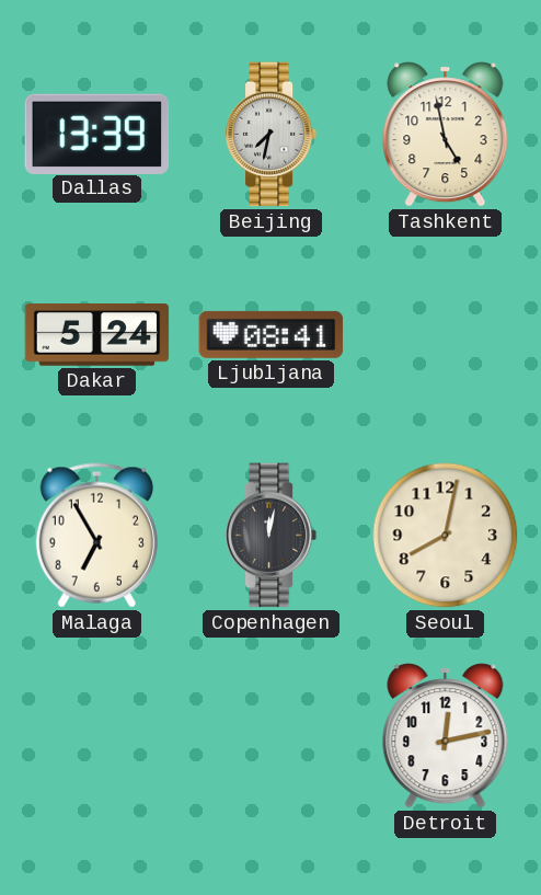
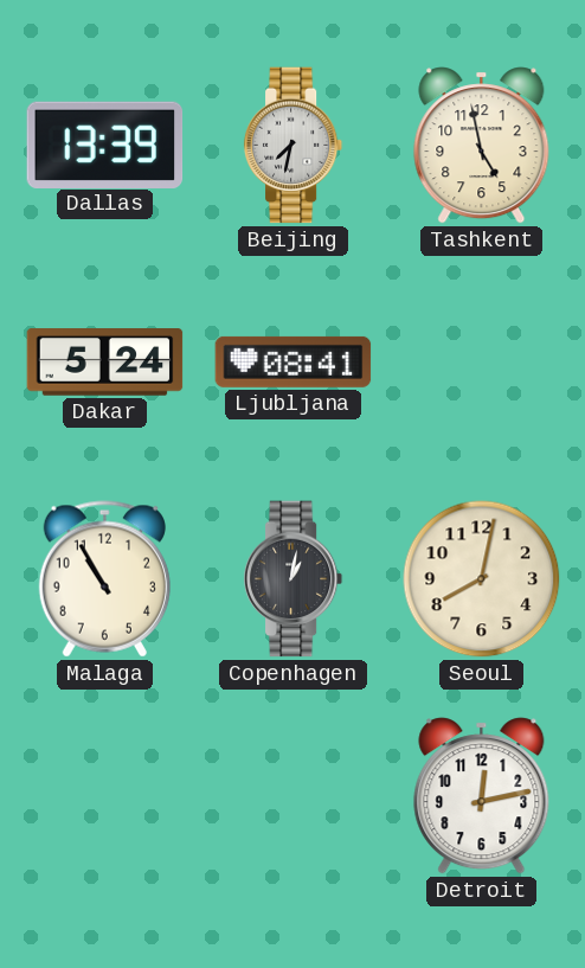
Malaga: 6:55 -> 10:55
Copenhagen: 12:02 -> 1:02
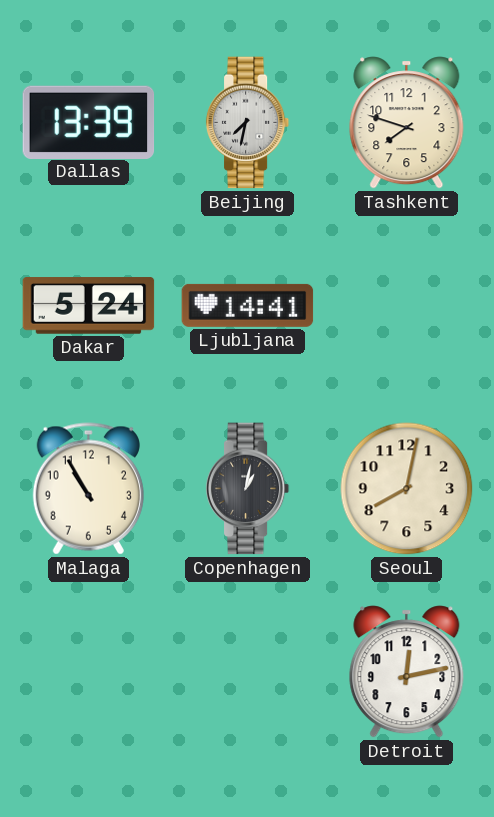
Tashkent: 4:58 -> 7:48
Ljubljana: 08:41 -> 14:41
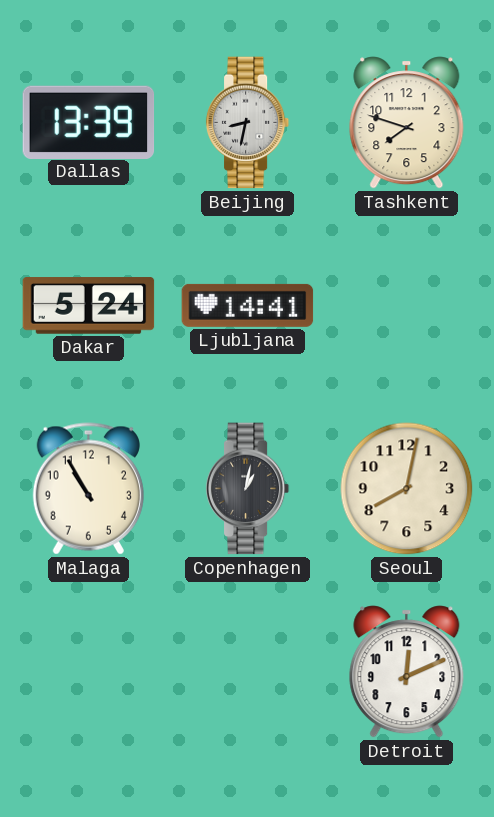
Beijing: 7:32 -> 8:32
Detroit: 12:13 -> 12:11
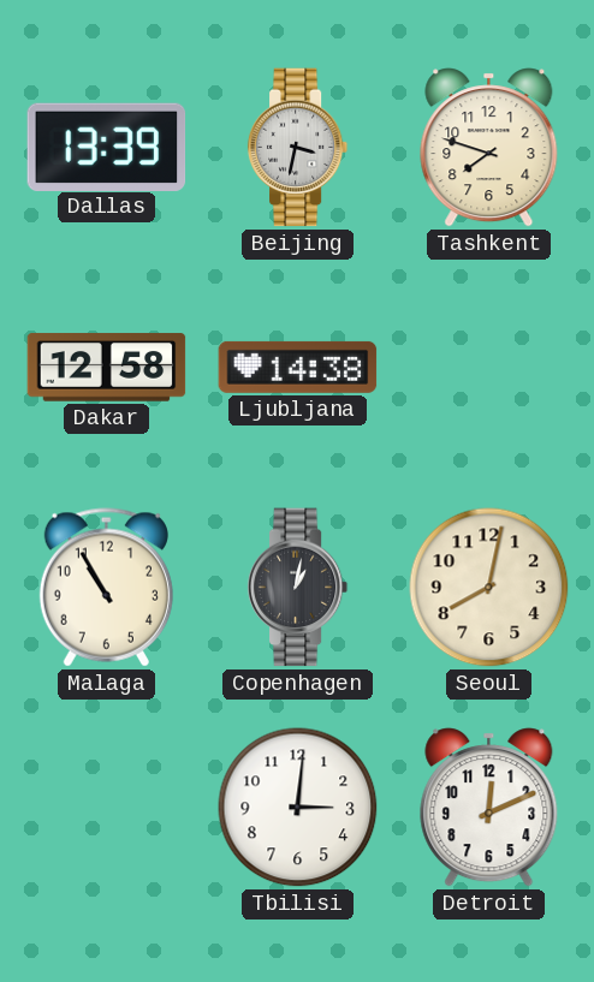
Beijing: 8:32 -> 3:32
Dakar: 5:24 -> 12:58
Ljubljana: 14:41 -> 14:38
Tbilisi: none -> 3:01
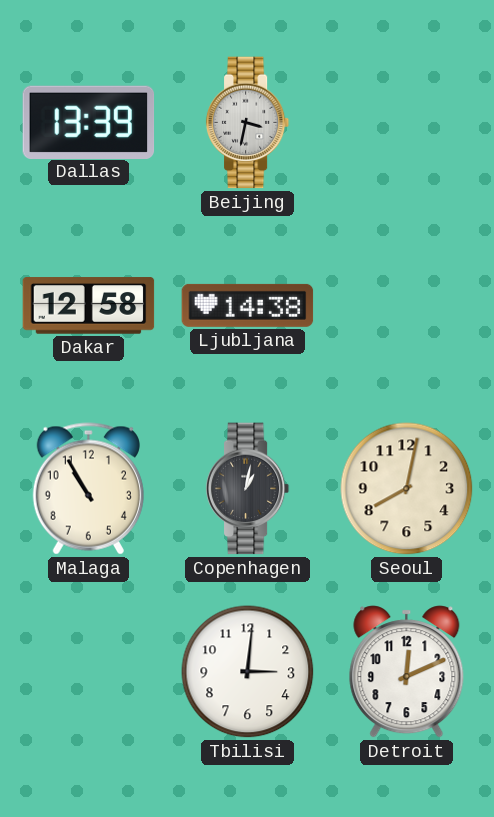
Tashkent: 7:48 -> none
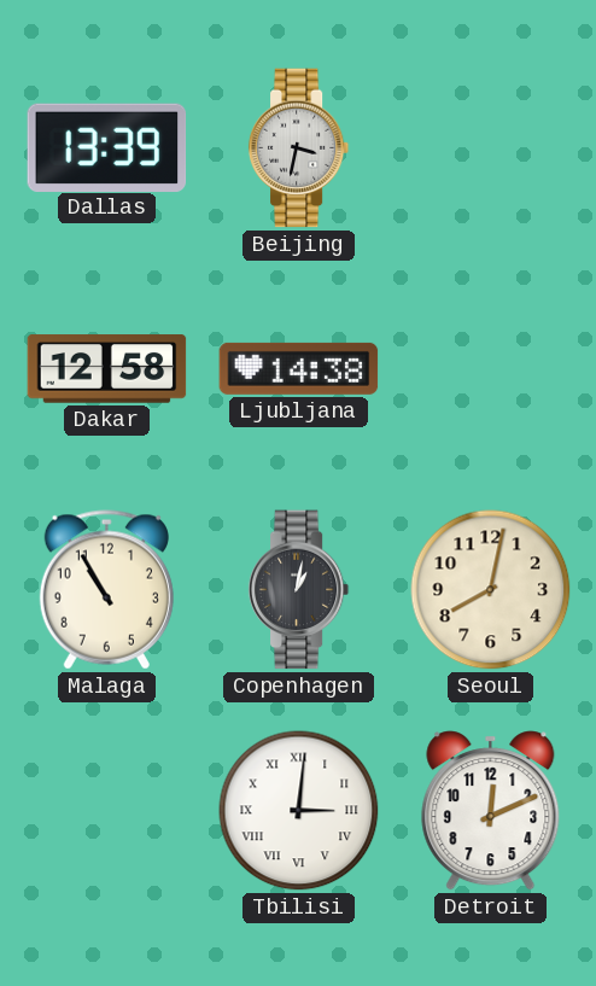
Tbilisi numerals: Arabic -> Roman
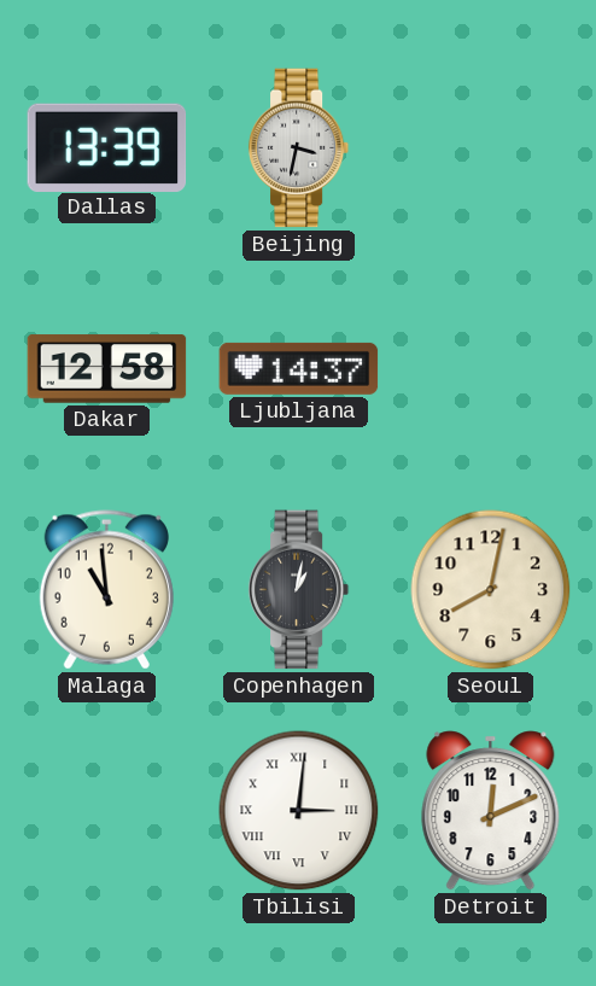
Ljubljana: 14:38 -> 14:37
Malaga: 10:55 -> 10:59
